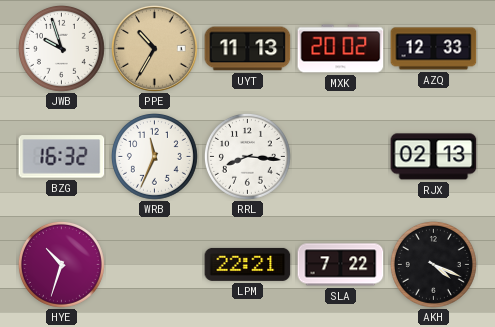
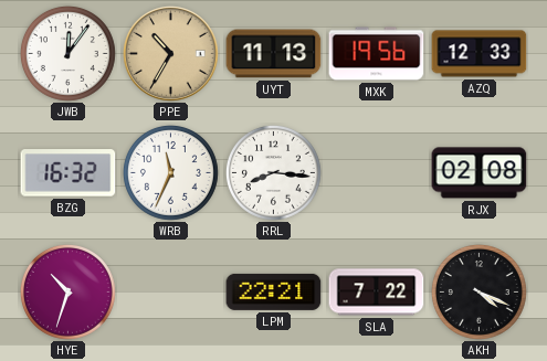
JWB: 9:57 -> 12:06
MXK: 20:02 -> 19:56
RJX: 02:13 -> 02:08
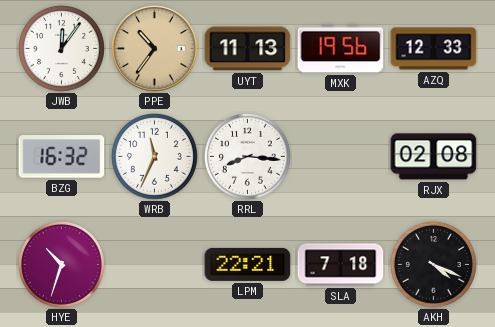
PPE: 10:35 -> 10:36
SLA: 7:22 -> 7:18
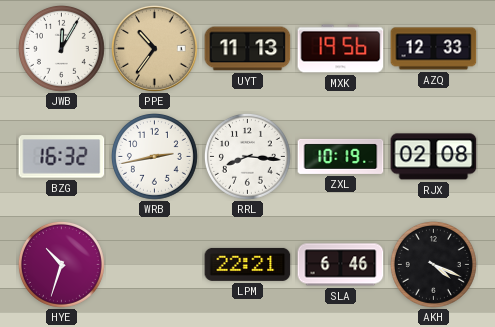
JWB: 12:06 -> 12:05
WRB: 11:34 -> 2:43
ZXL: none -> 10:19
SLA: 7:18 -> 6:46
